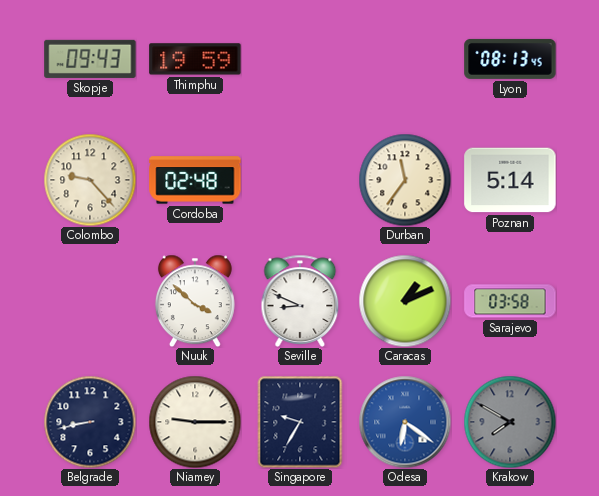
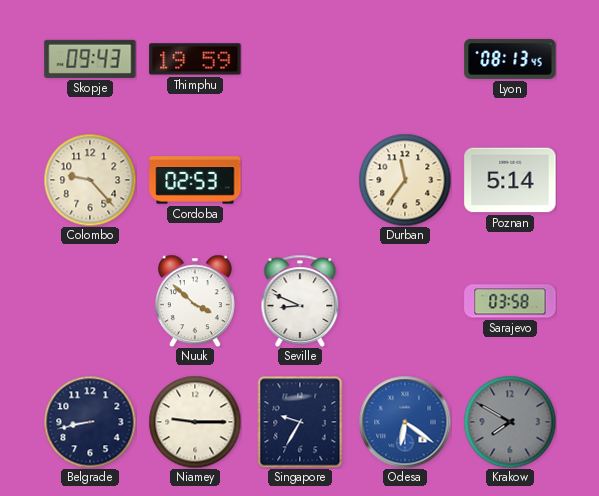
Cordoba: 02:48 -> 02:53
Caracas: 1:11 -> none
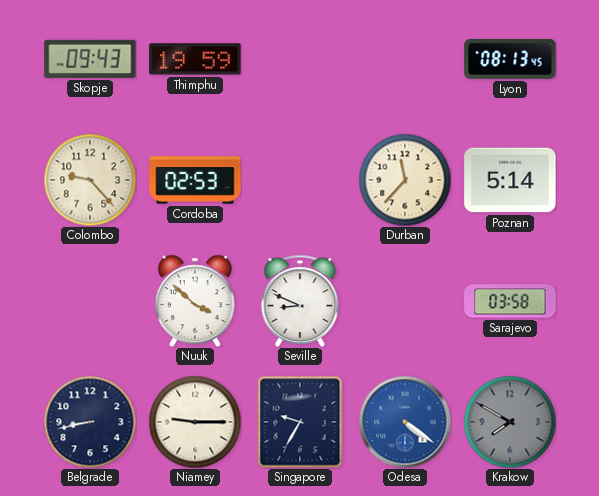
Durban: 11:36 -> 11:37
Odesa: 6:21 -> 4:21
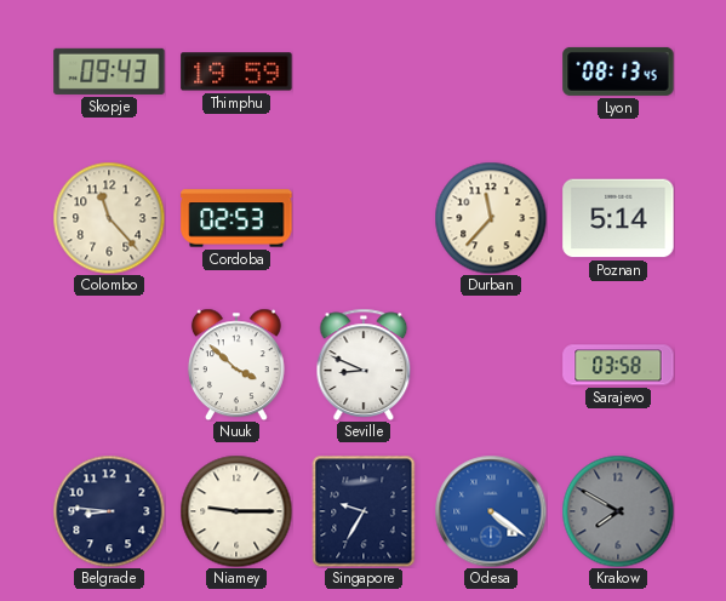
Colombo: 9:23 -> 11:23
Belgrade: 8:43 -> 8:46
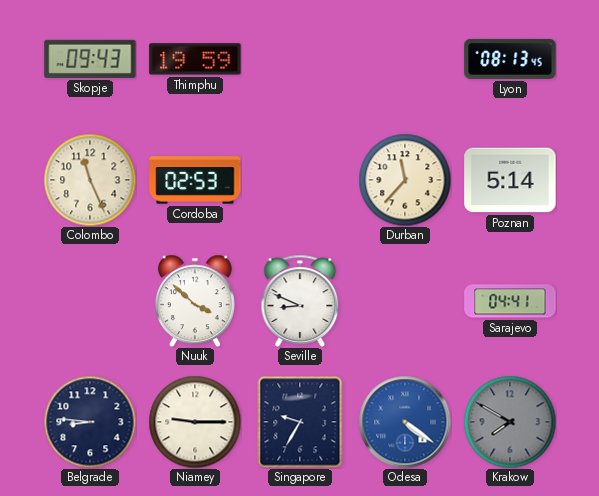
Colombo: 11:23 -> 11:26
Sarajevo: 03:58 -> 04:41
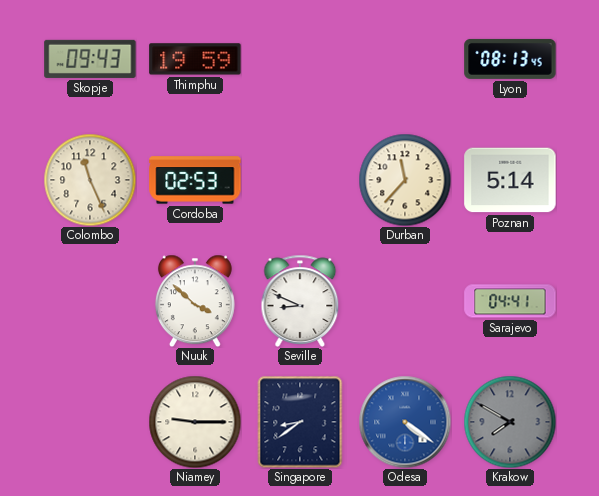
Belgrade: 8:46 -> none
Singapore: 9:35 -> 8:39
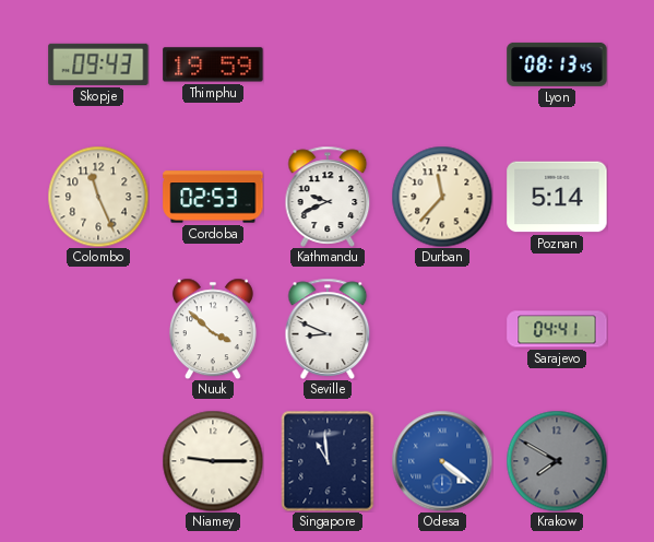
Kathmandu: none -> 9:41
Singapore: 8:39 -> 10:59
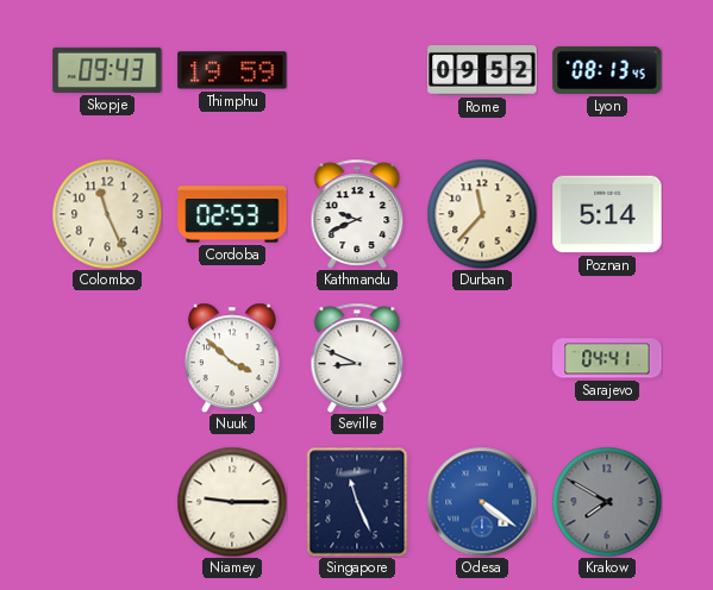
Rome: none -> 09:52
Singapore: 10:59 -> 11:26
